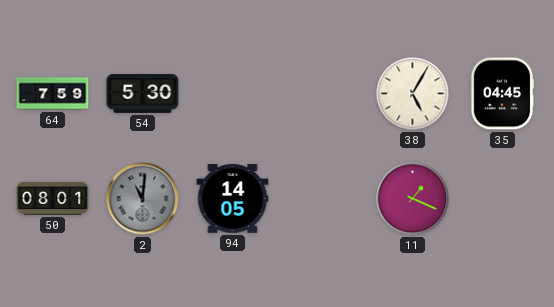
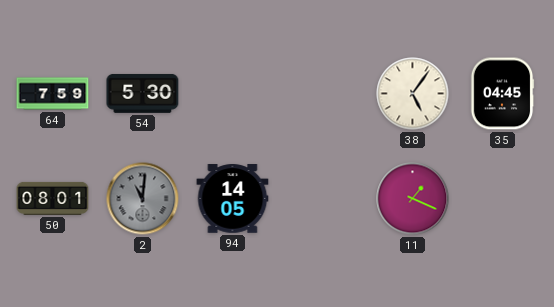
38: 5:05 -> 5:06
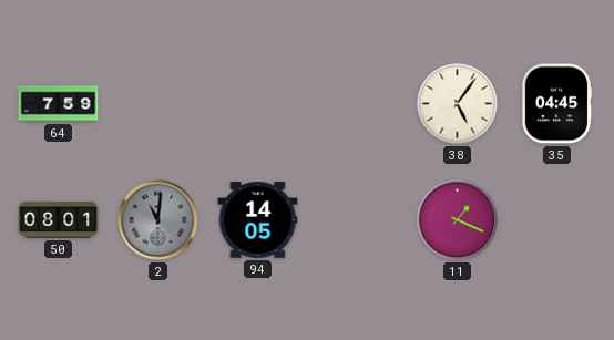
54: 5:30 -> none
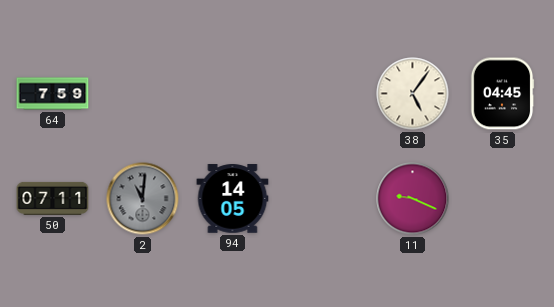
50: 08:01 -> 07:11
11: 1:19 -> 9:19
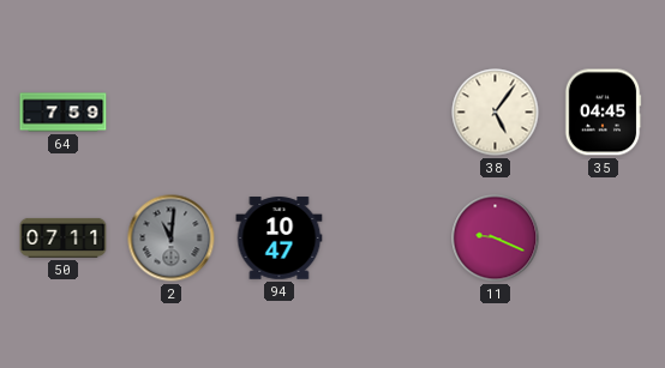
94: 14:05 -> 10:47
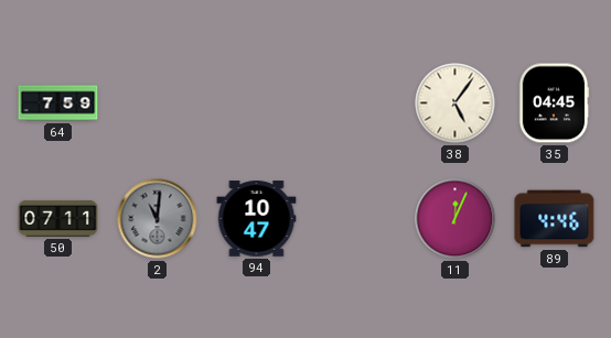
11: 9:19 -> 12:04
89: none -> 4:46
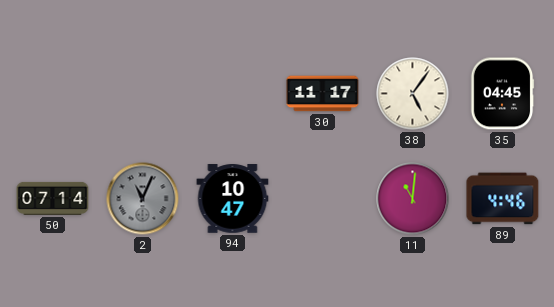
64: 7:59 -> none
30: none -> 11:17
50: 07:11 -> 07:14
2: 11:01 -> 11:04
11: 12:04 -> 11:01
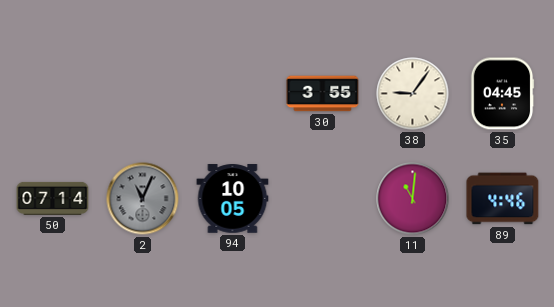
30: 11:17 -> 3:55
38: 5:06 -> 9:06
94: 10:47 -> 10:05
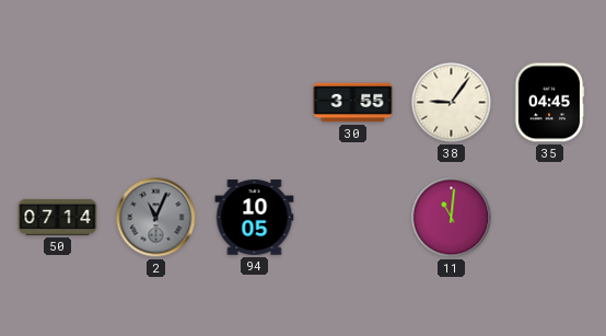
89: 4:46 -> none
